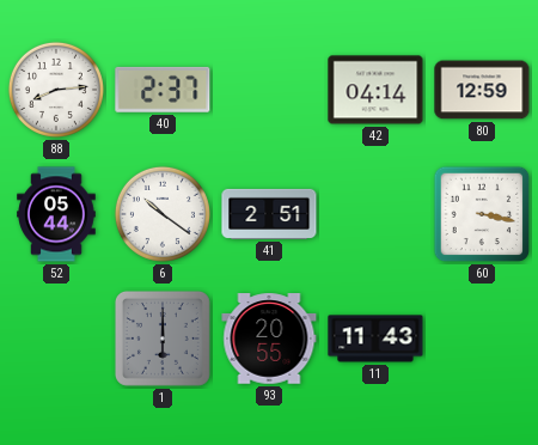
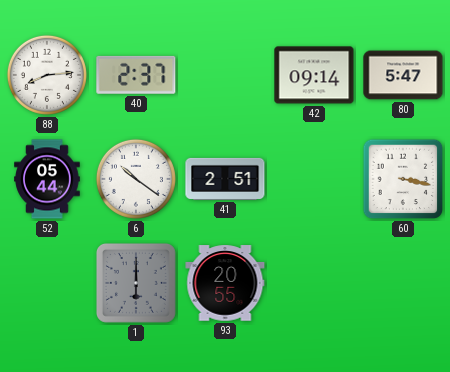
42: 04:14 -> 09:14
80: 12:59 -> 5:47
11: 11:43 -> none
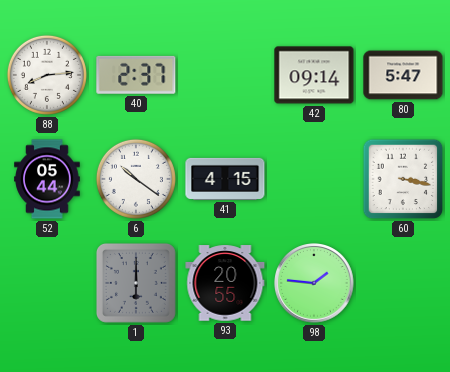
41: 2:51 -> 4:15
98: none -> 1:46
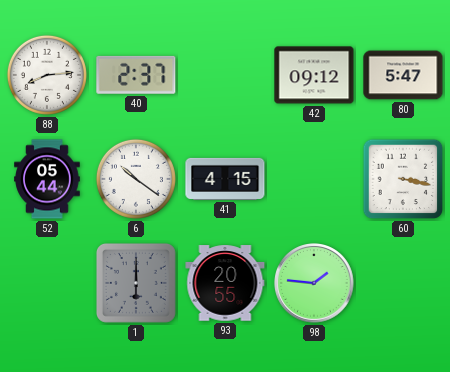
42: 09:14 -> 09:12
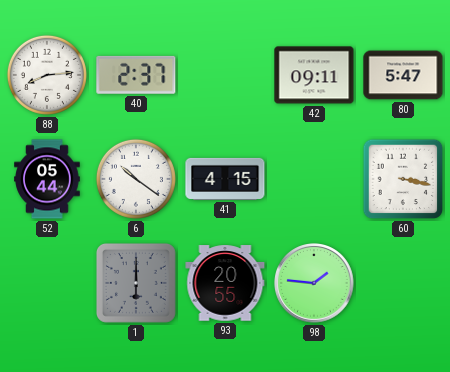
42: 09:12 -> 09:11
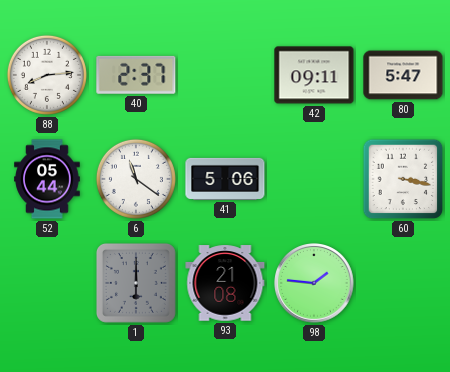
6: 10:21 -> 11:21
41: 4:15 -> 5:06
93: 20:55 -> 21:08
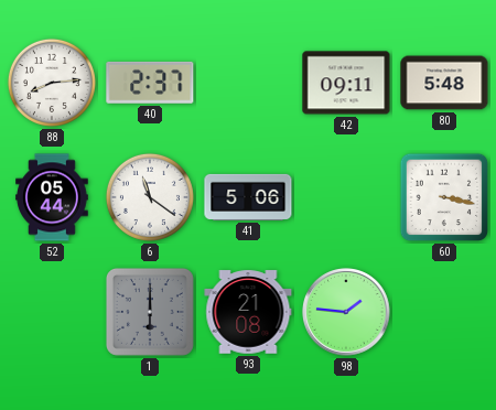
80: 5:47 -> 5:48
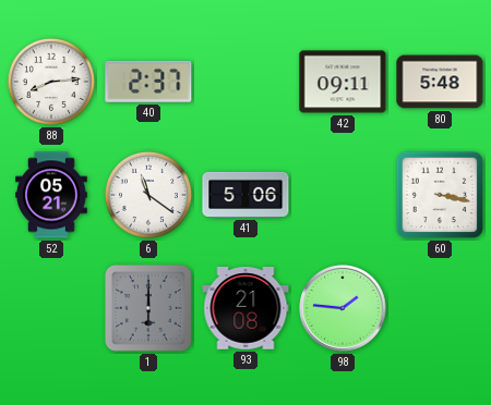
52: 05:44 -> 05:21
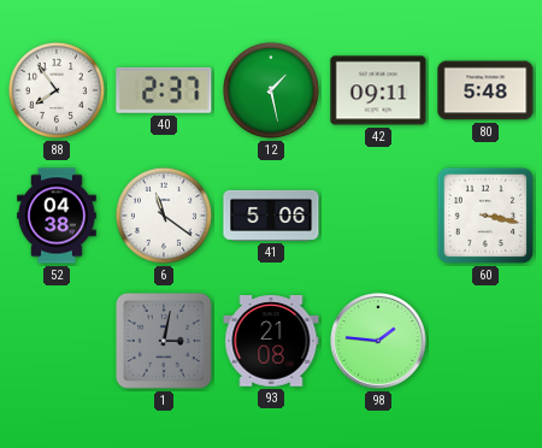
88: 8:14 -> 7:54
12: none -> 1:28
52: 05:21 -> 04:38
1: 6:00 -> 3:02
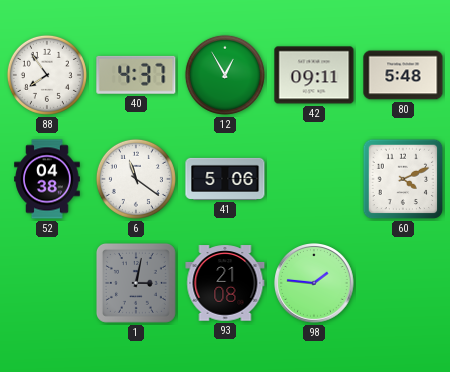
40: 2:37 -> 4:37
12: 1:28 -> 12:55
60: 3:17 -> 4:11
